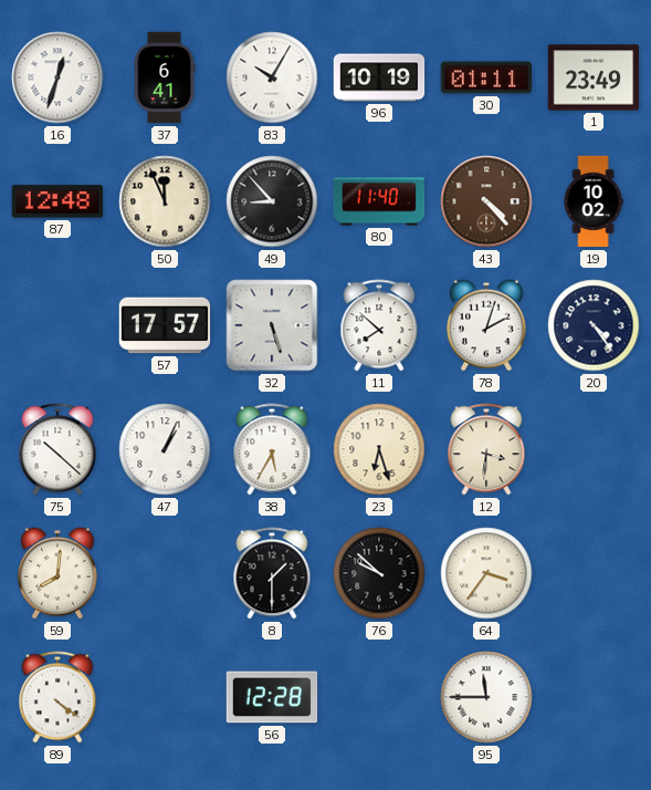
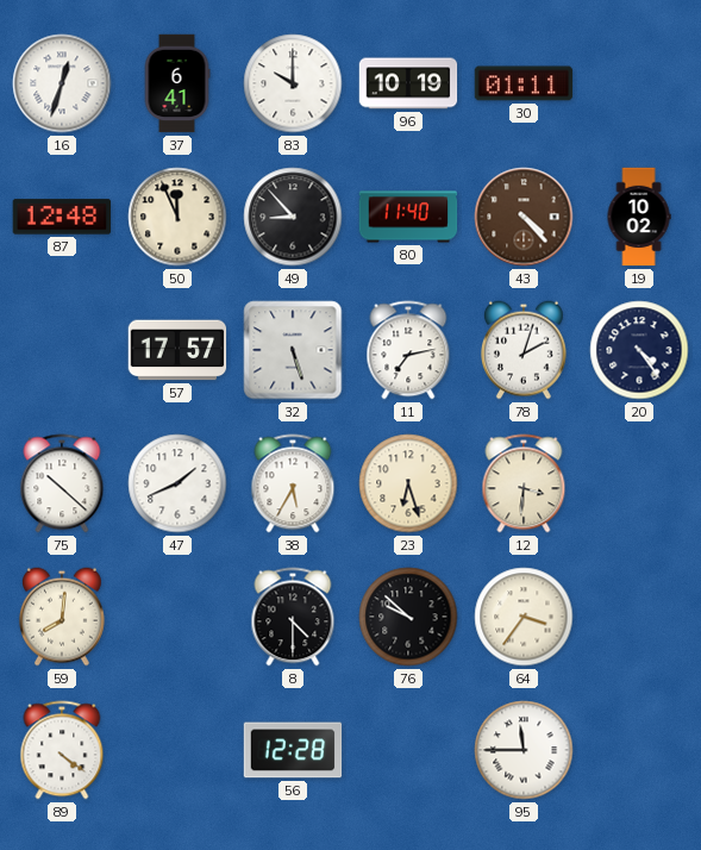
83: 10:05 -> 10:00
1: 23:49 -> none
11: 7:52 -> 7:13
47: 1:04 -> 1:41
8: 1:30 -> 4:30
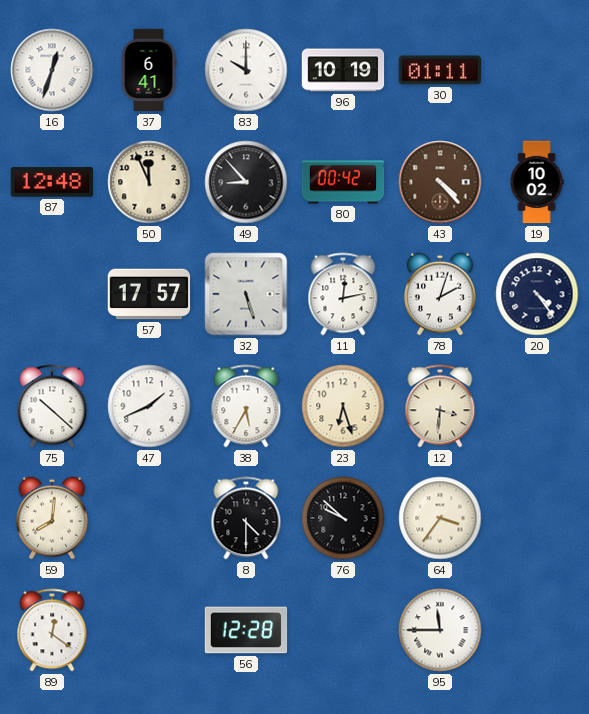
80: 11:40 -> 00:42
11: 7:13 -> 12:13
89: 4:21 -> 12:21
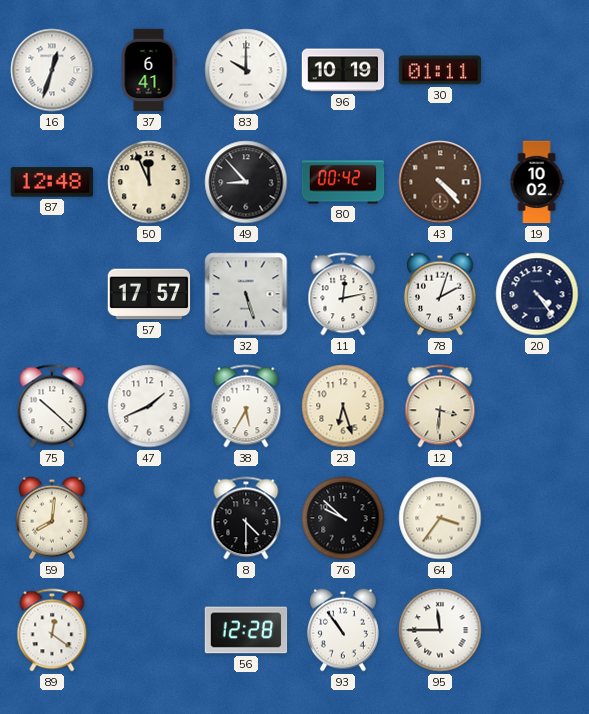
93: none -> 10:54
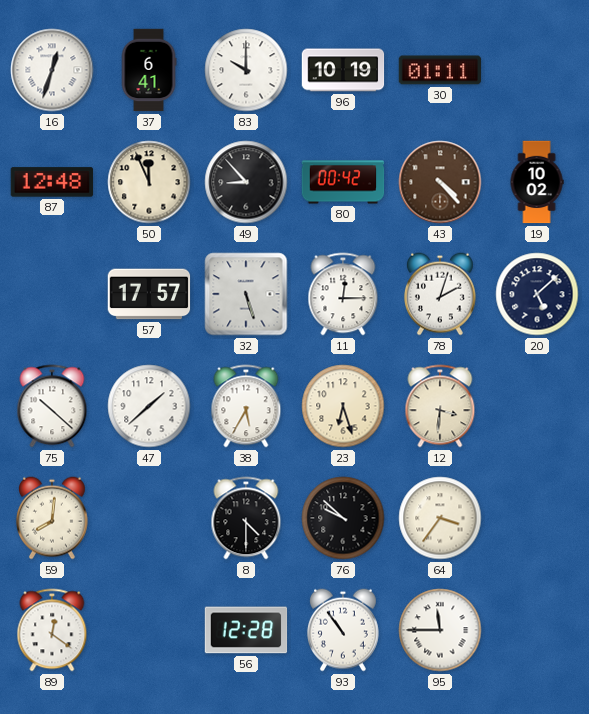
11: 12:13 -> 12:15
20: 4:24 -> 5:08
47: 1:41 -> 1:38
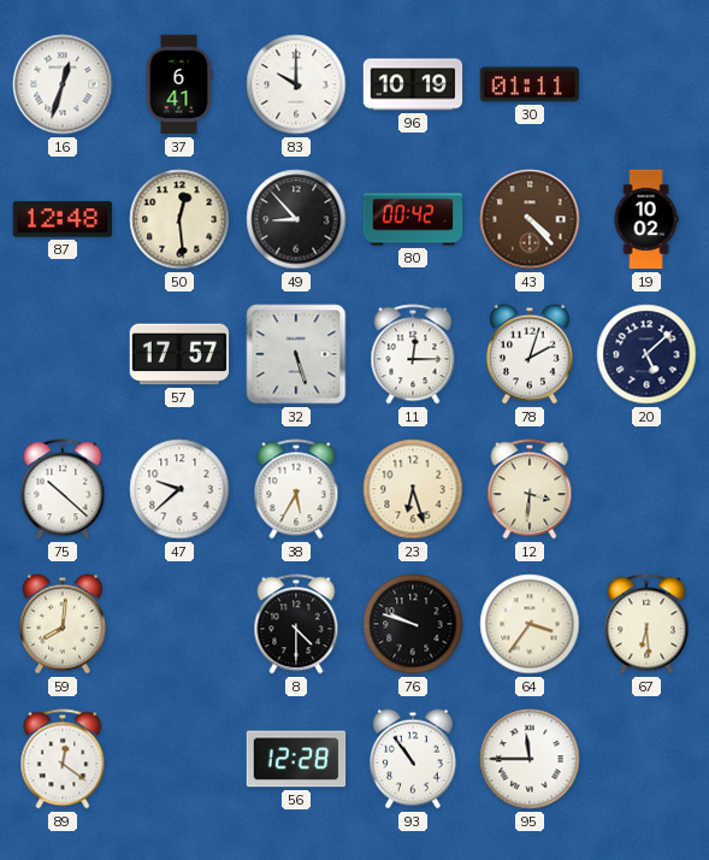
50: 11:56 -> 12:29
47: 1:38 -> 9:38
76: 9:52 -> 9:48
67: none -> 6:29
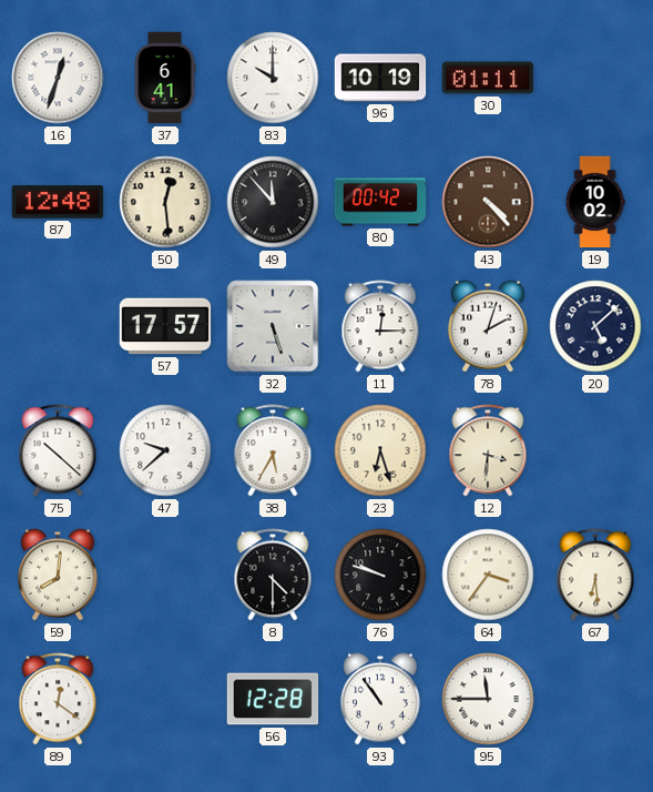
49: 8:53 -> 11:53
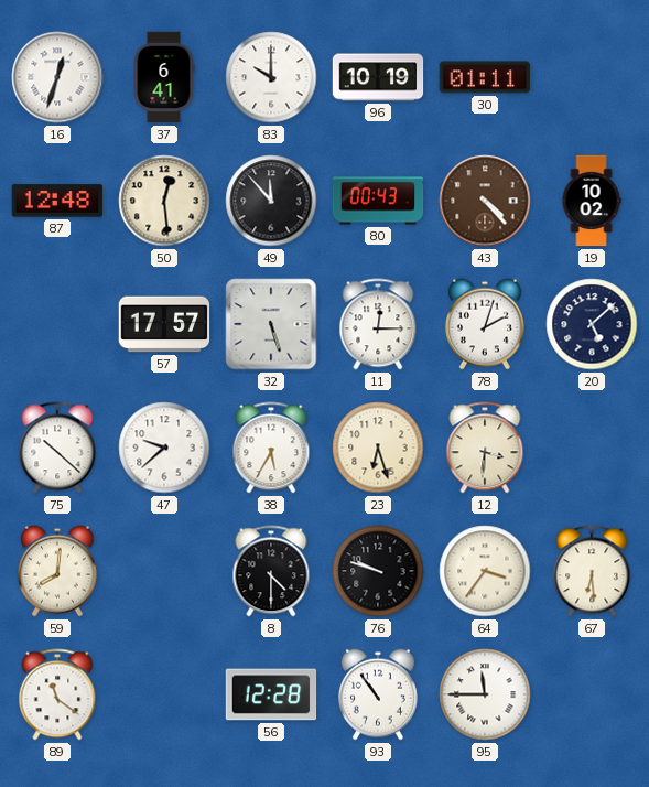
80: 00:42 -> 00:43
89: 12:21 -> 11:21
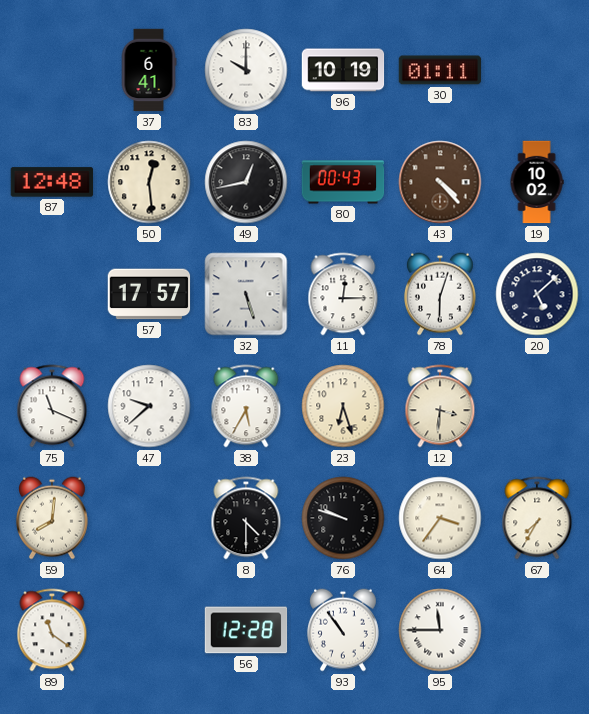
16: 12:33 -> none
49: 11:53 -> 12:43
78: 2:03 -> 6:03
75: 10:22 -> 11:19
67: 6:29 -> 7:35
